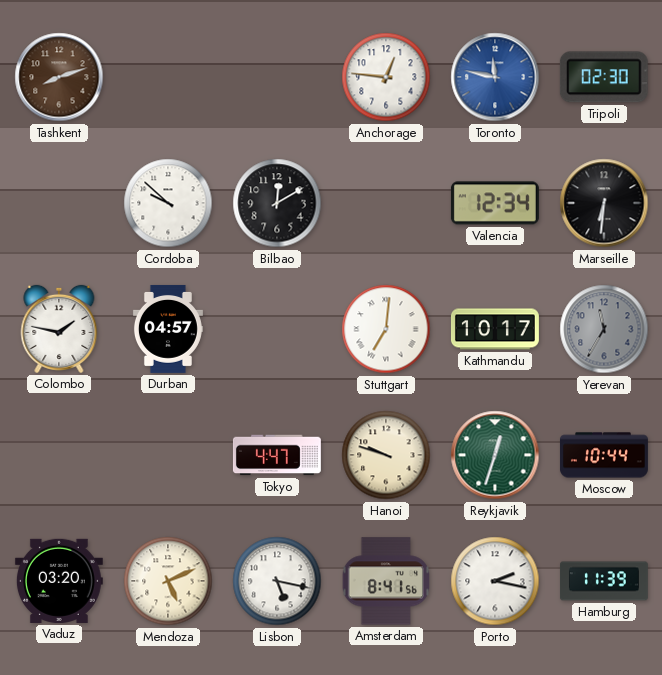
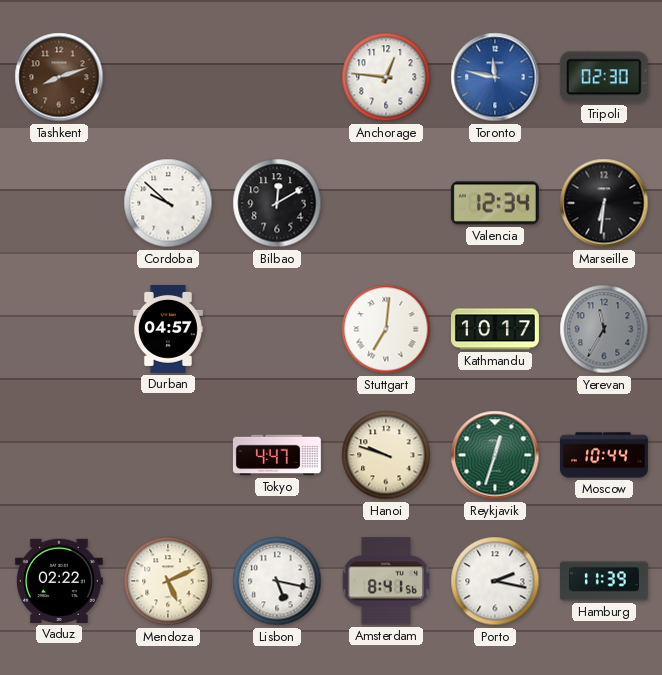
Colombo: 1:47 -> none
Vaduz: 03:20 -> 02:22
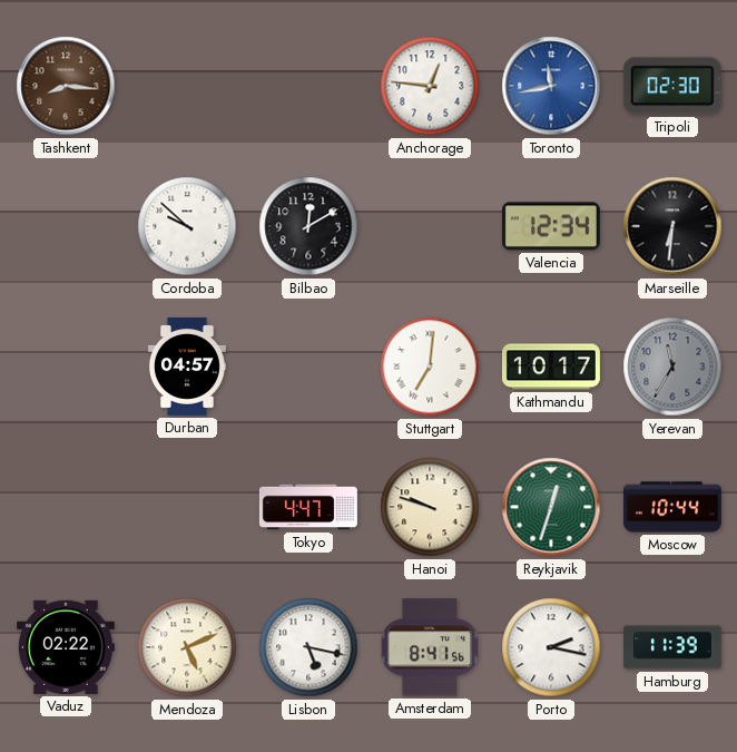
Tashkent: 8:12 -> 8:16
Toronto: 11:47 -> 11:43
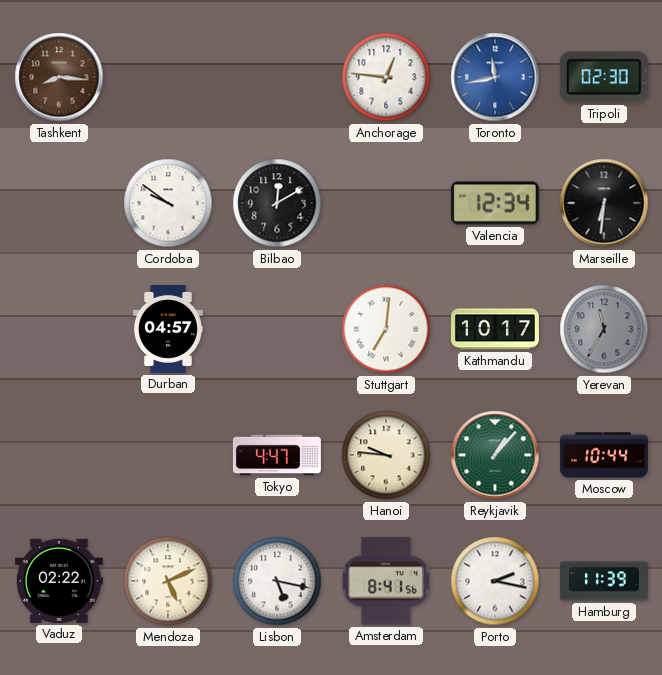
Cordoba: 9:52 -> 9:51
Hanoi: 9:48 -> 9:46
Reykjavik: 12:33 -> 1:07
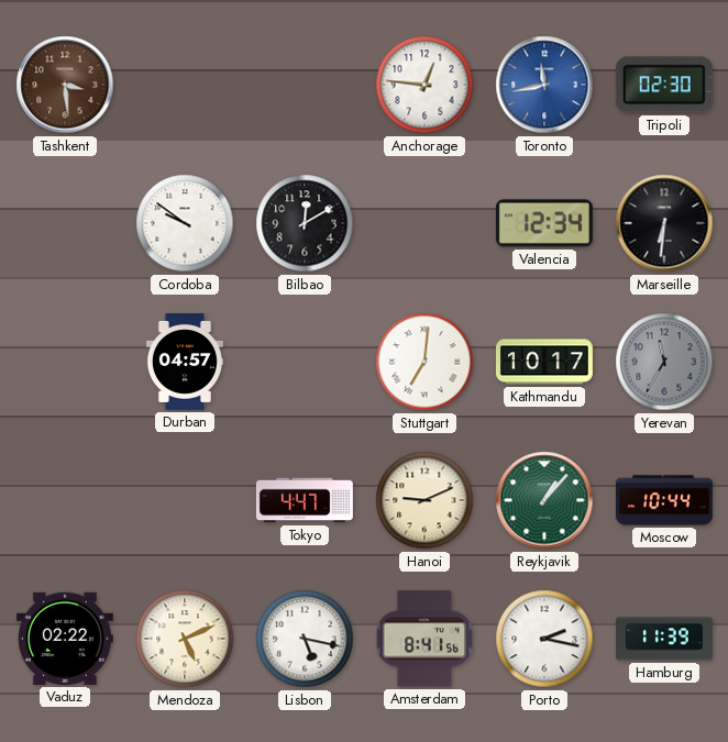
Tashkent: 8:16 -> 3:29
Hanoi: 9:46 -> 9:11
